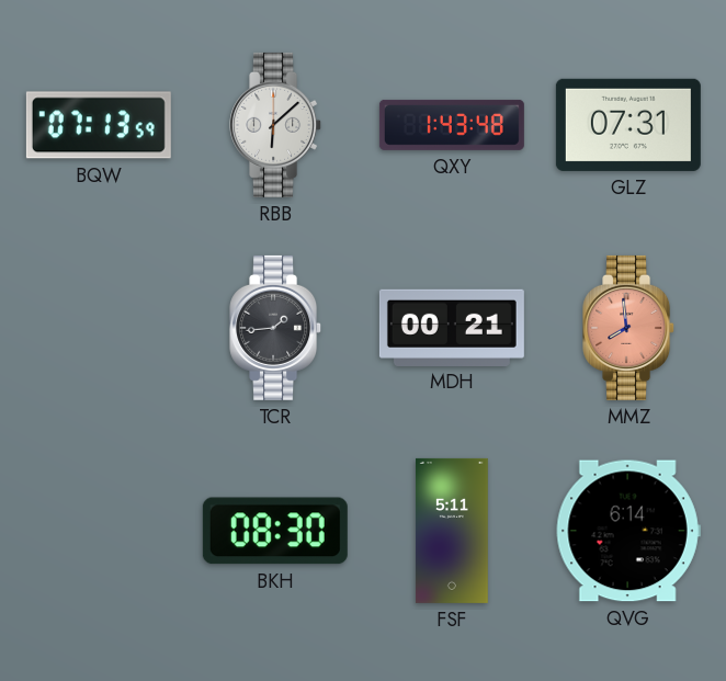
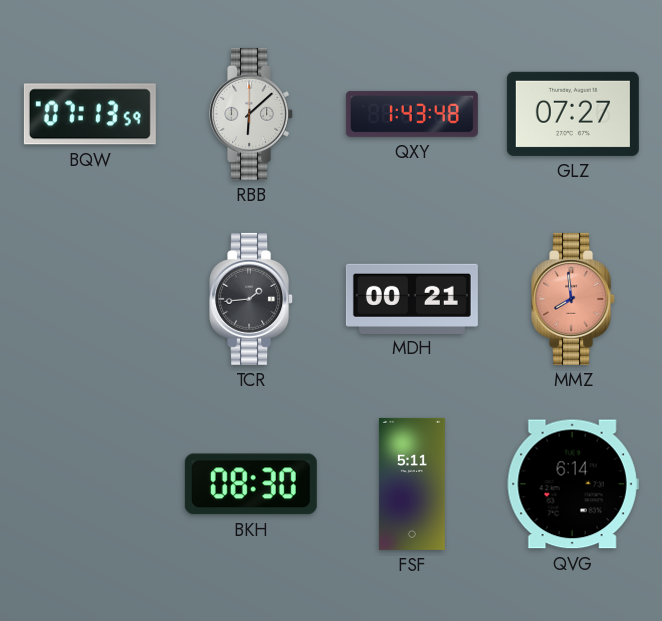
GLZ: 07:31 -> 07:27
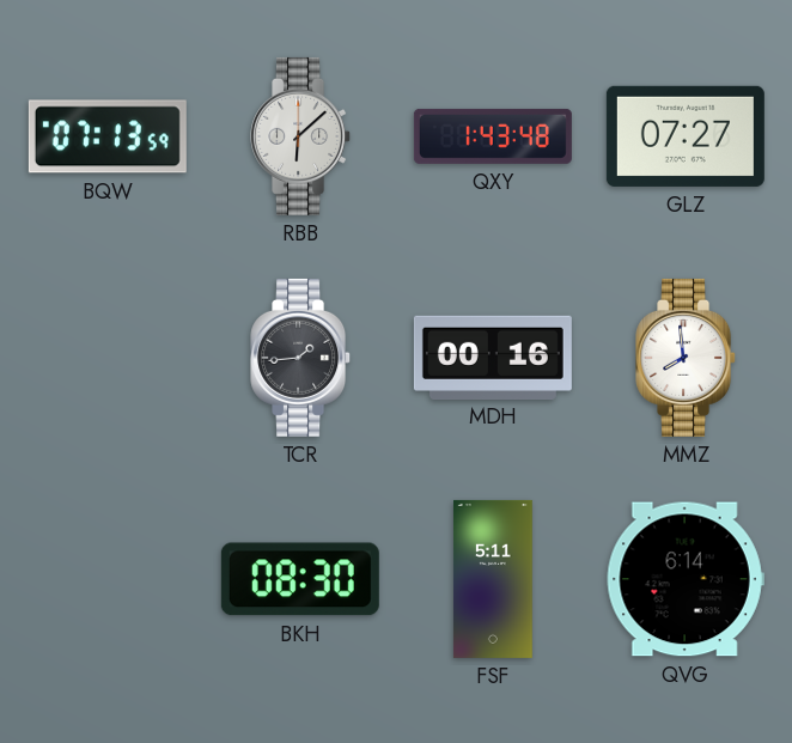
MDH: 00:21 -> 00:16
MMZ dial: salmon -> white
